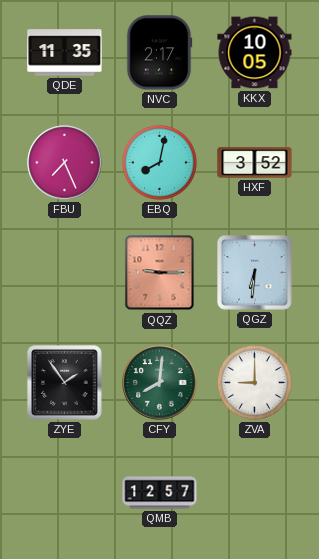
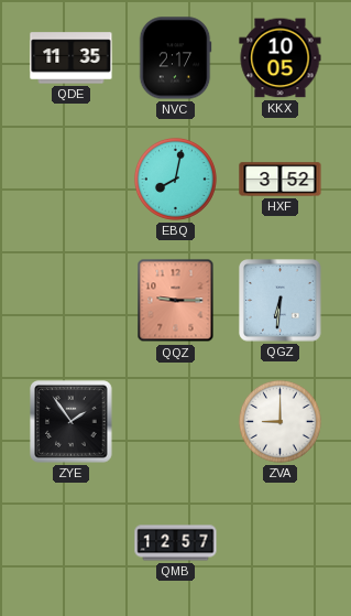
FBU: 7:26 -> none
CFY: 8:01 -> none
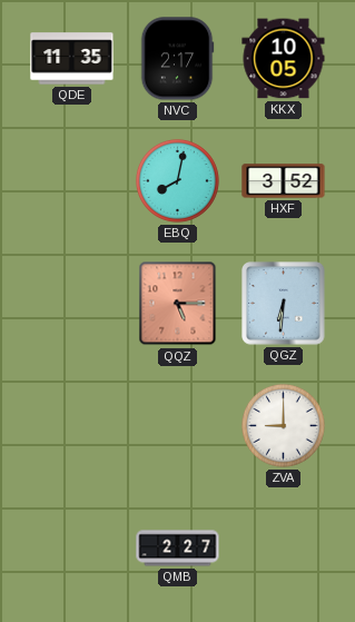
QQZ: 9:15 -> 5:15
ZYE: 1:54 -> none
QMB: 12:57 -> 2:27
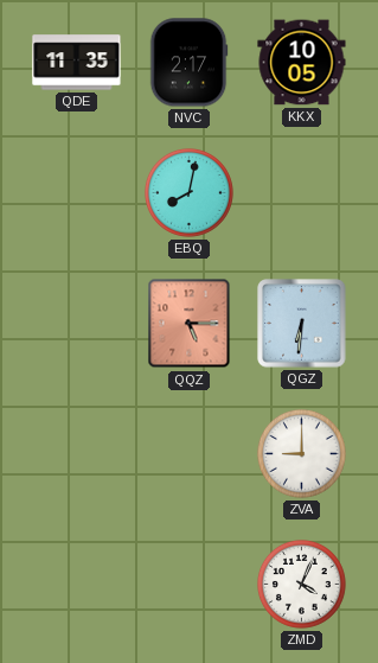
HXF: 3:52 -> none
QMB: 2:27 -> none
ZMD: none -> 4:04
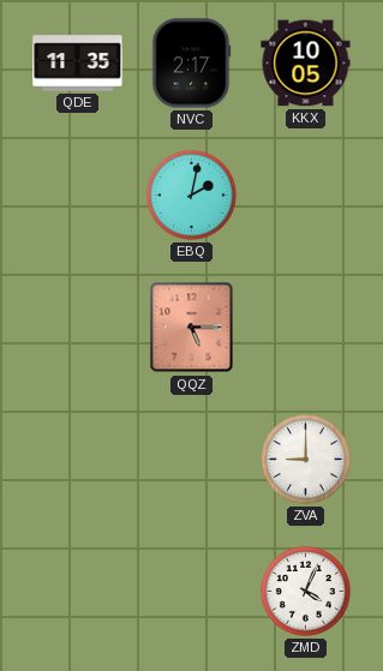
EBQ: 8:02 -> 2:02
QGZ: 6:31 -> none
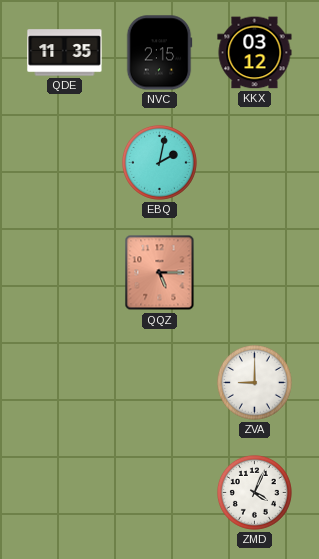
NVC: 2:17 -> 2:15
KKX: 10:05 -> 03:12
